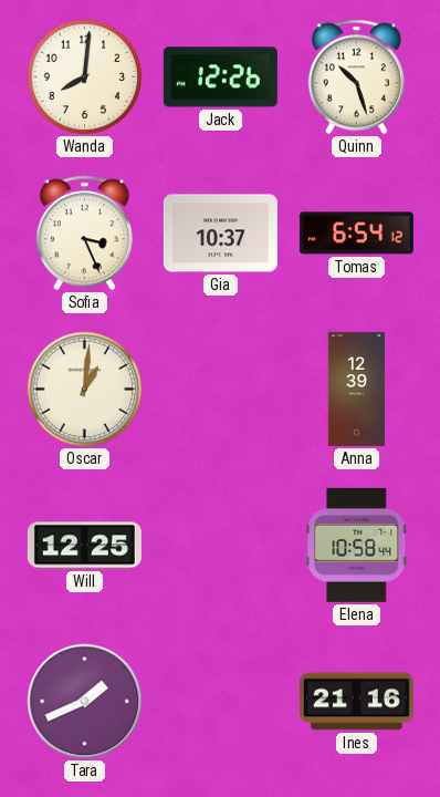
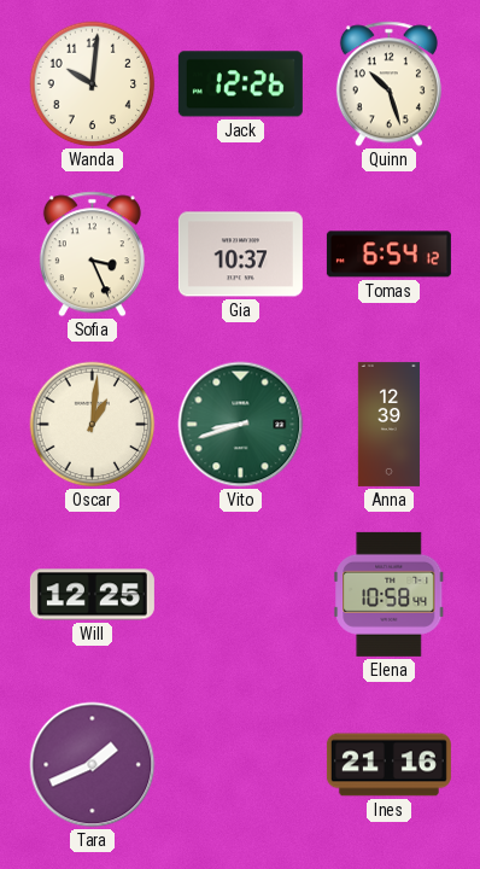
Wanda: 8:01 -> 10:01
Vito: none -> 8:42
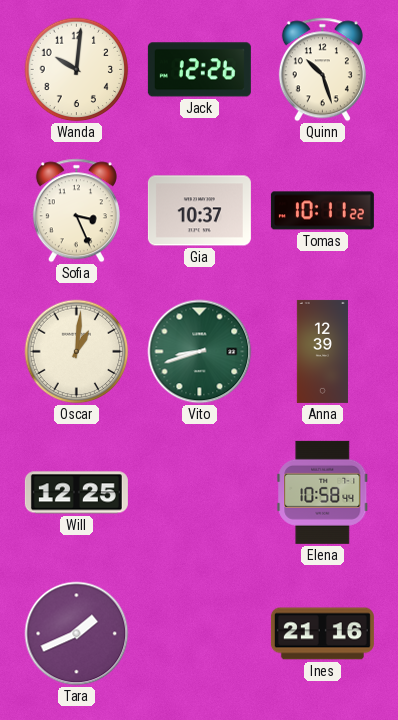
Tomas: 6:54 -> 10:11
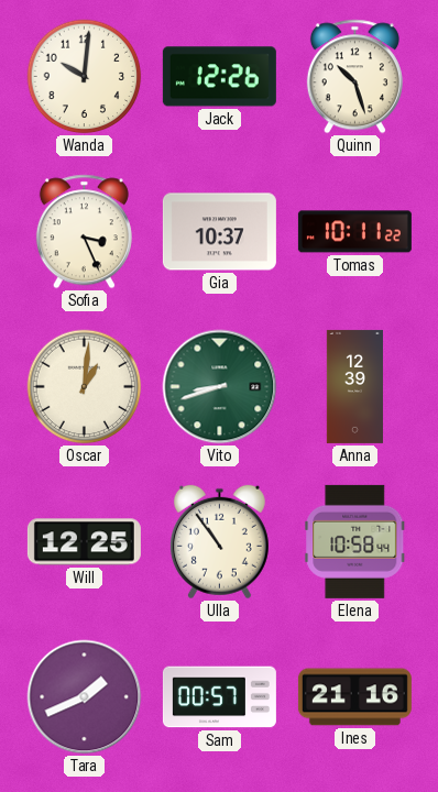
Ulla: none -> 10:54
Sam: none -> 00:57
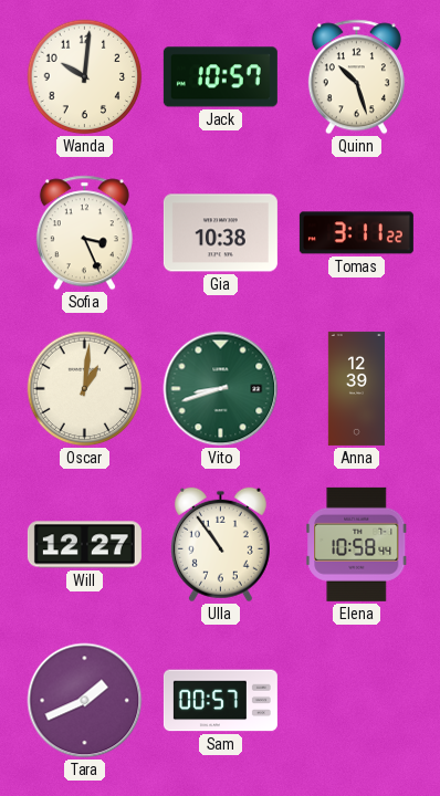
Jack: 12:26 -> 10:57
Gia: 10:37 -> 10:38
Tomas: 10:11 -> 3:11
Will: 12:25 -> 12:27
Ines: 21:16 -> none
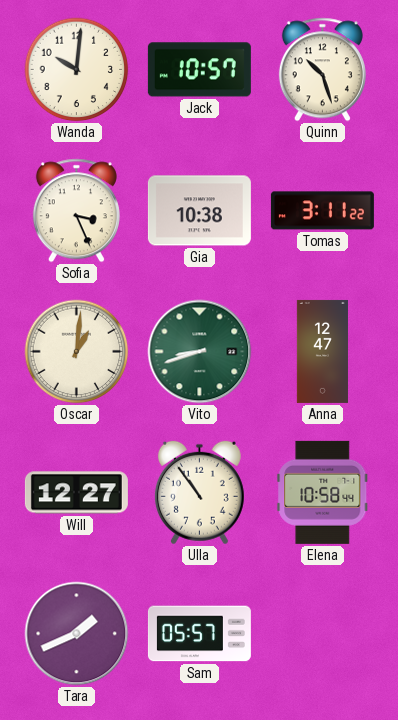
Anna: 12:39 -> 12:47
Sam: 00:57 -> 05:57
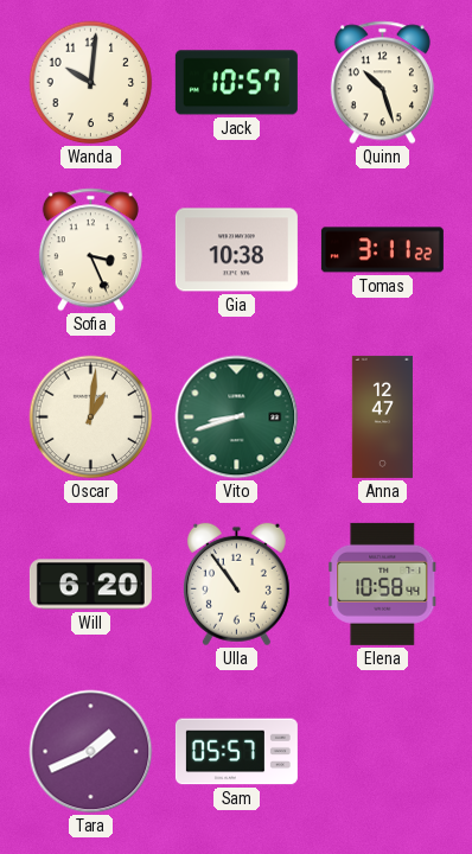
Will: 12:27 -> 6:20
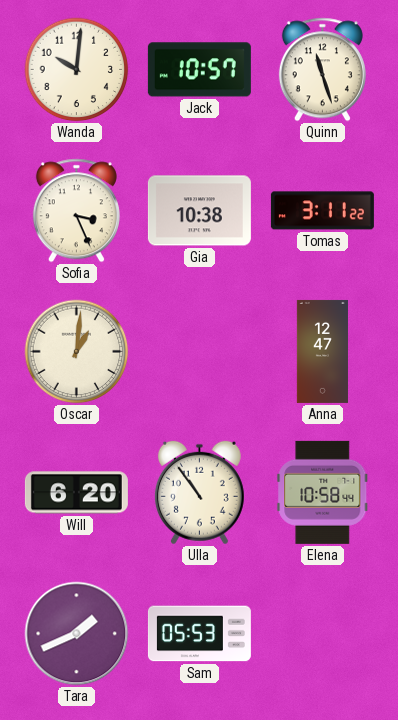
Quinn: 10:27 -> 11:27
Vito: 8:42 -> none
Sam: 05:57 -> 05:53
